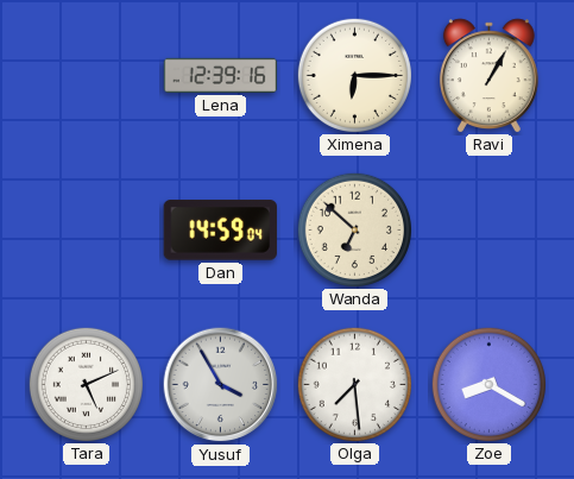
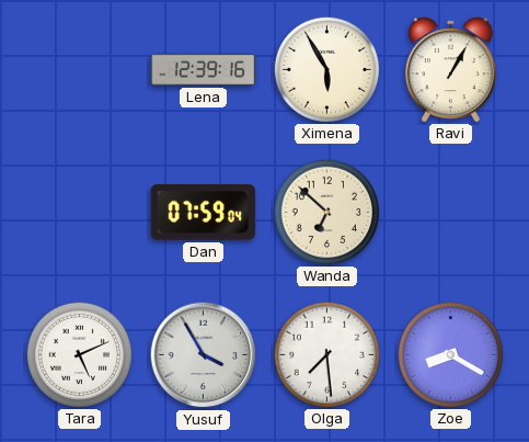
Ximena: 6:15 -> 5:55
Dan: 14:59 -> 07:59
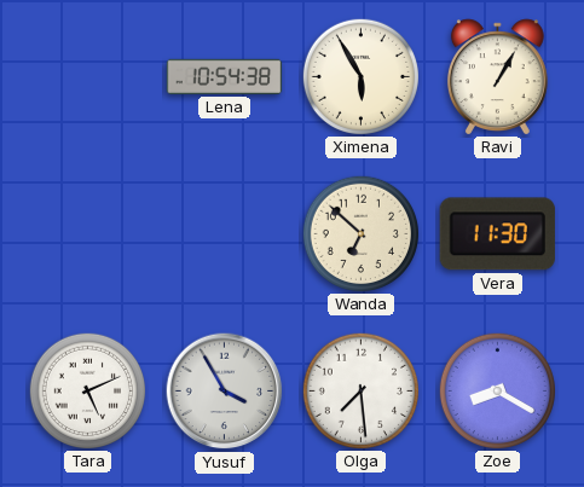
Lena: 12:39 -> 10:54
Dan: 07:59 -> none
Vera: none -> 11:30
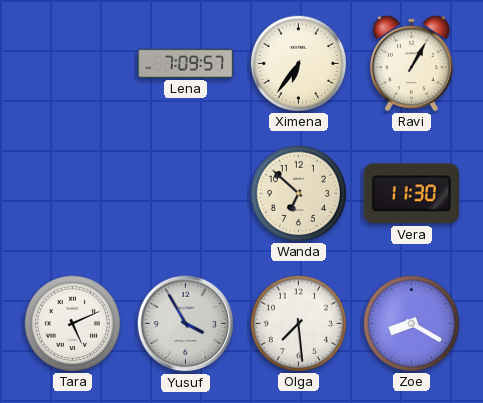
Lena: 10:54 -> 7:09
Ximena: 5:55 -> 6:36
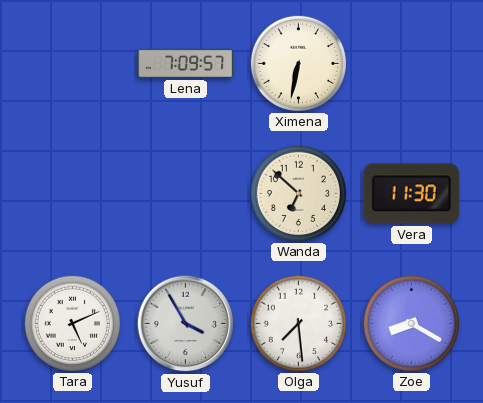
Ximena: 6:36 -> 6:32
Ravi: 1:05 -> none
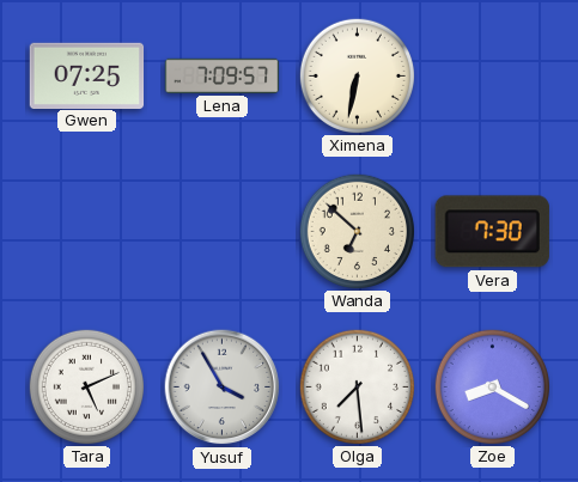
Gwen: none -> 07:25
Vera: 11:30 -> 7:30
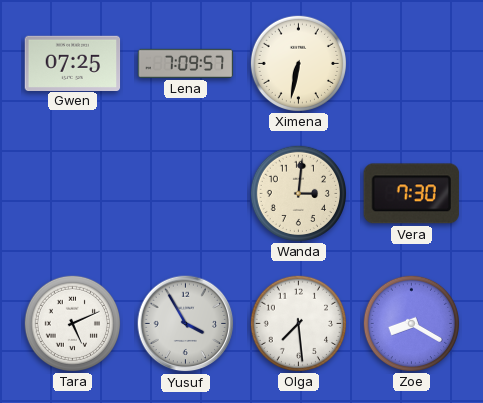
Wanda: 6:52 -> 3:01
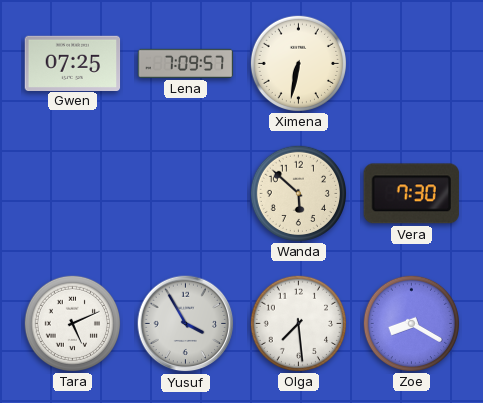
Wanda: 3:01 -> 5:52
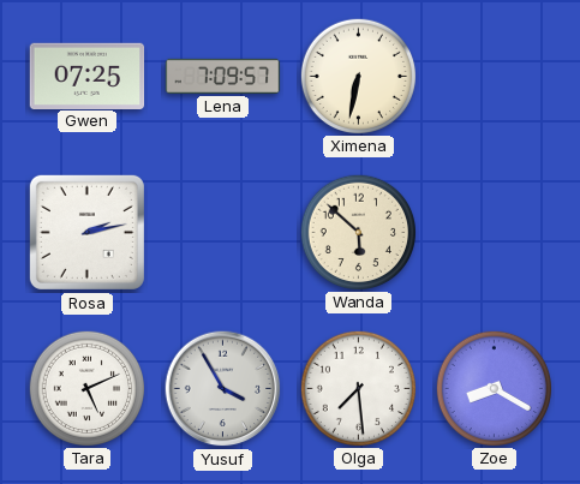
Rosa: none -> 2:13
Vera: 7:30 -> none
